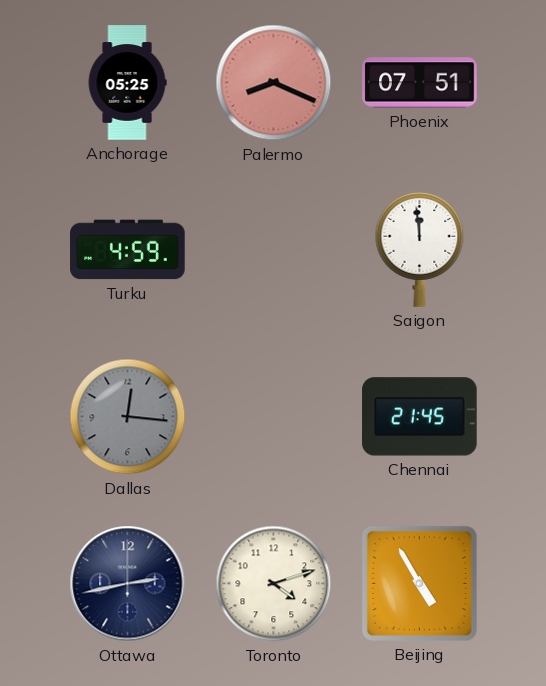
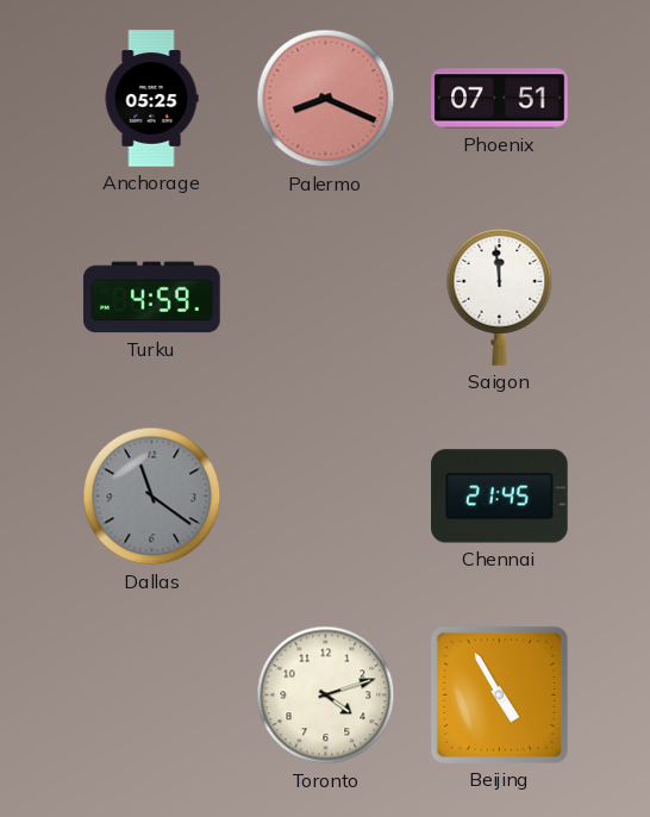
Dallas: 12:16 -> 11:21
Ottawa: 2:43 -> none
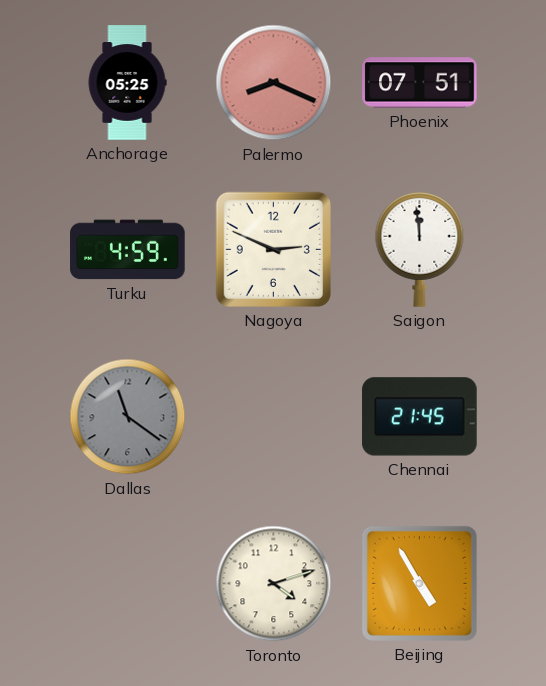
Nagoya: none -> 2:49
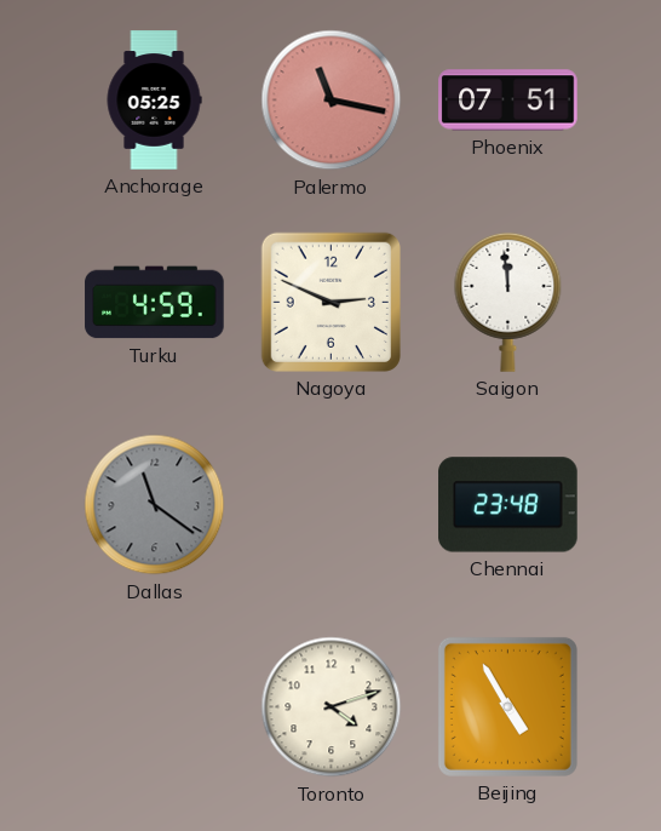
Palermo: 8:19 -> 11:17
Chennai: 21:45 -> 23:48
